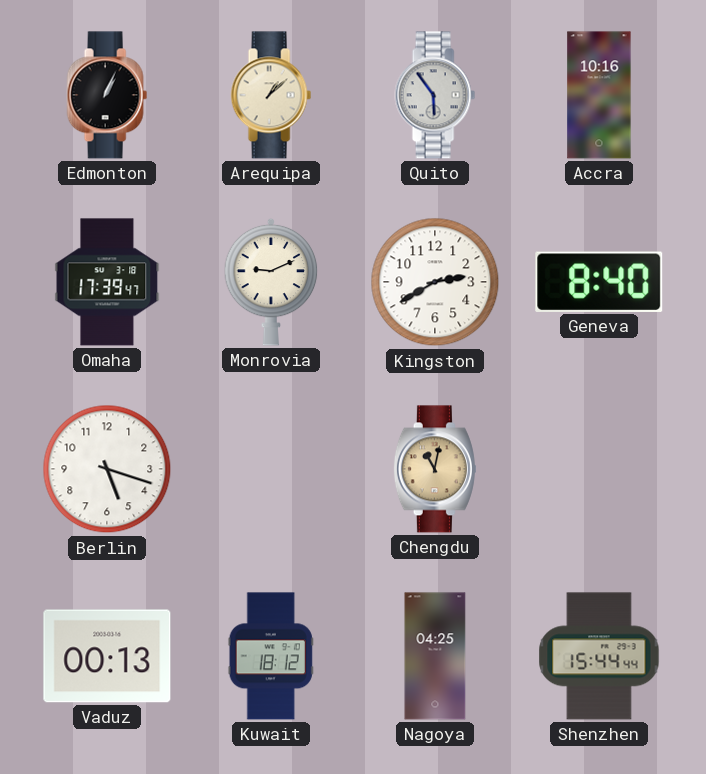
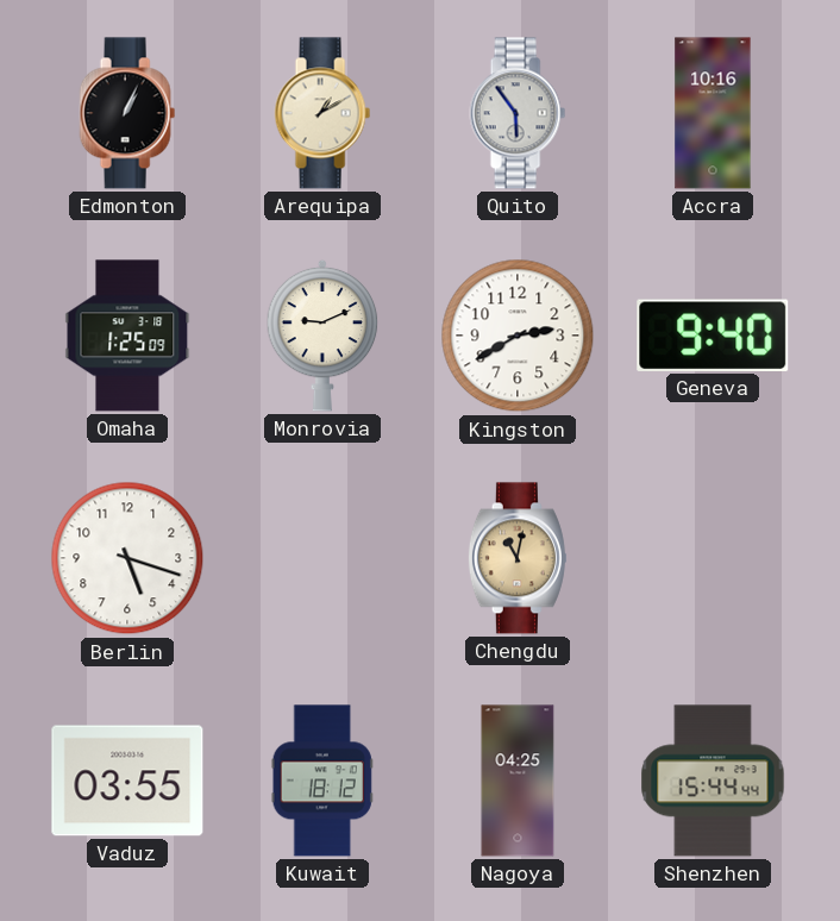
Arequipa: 1:08 -> 1:10
Omaha: 17:39 -> 1:25
Geneva: 8:40 -> 9:40
Vaduz: 00:13 -> 03:55
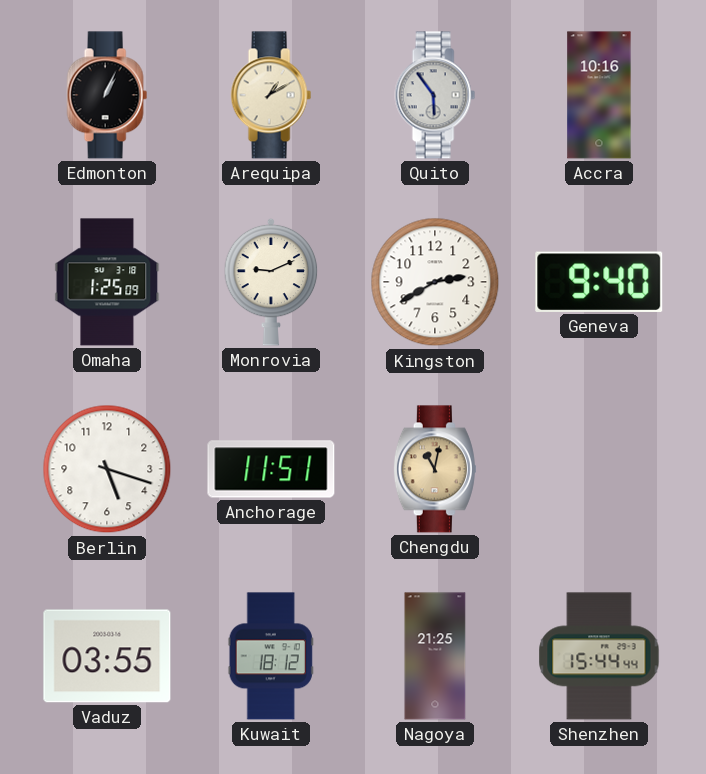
Anchorage: none -> 11:51
Nagoya: 04:25 -> 21:25
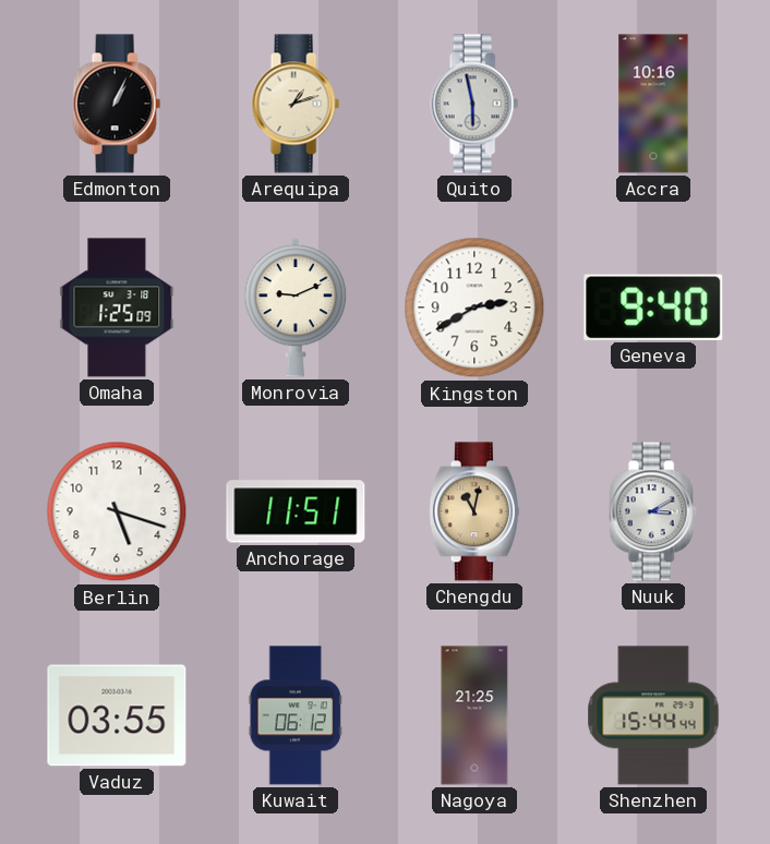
Arequipa: 1:10 -> 1:12
Quito: 5:54 -> 5:58
Nuuk: none -> 3:10
Kuwait: 18:12 -> 06:12
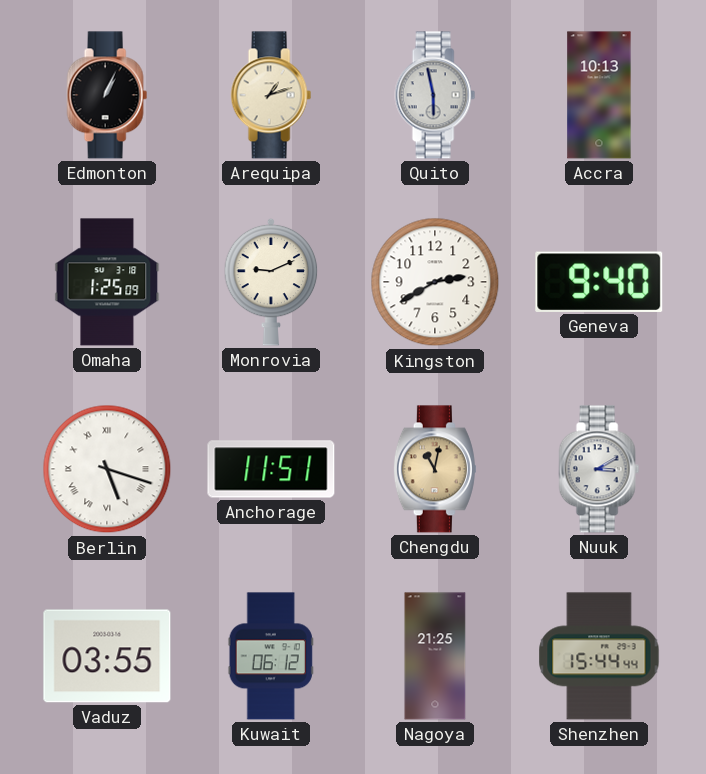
Accra: 10:16 -> 10:13
Berlin numerals: Arabic -> Roman
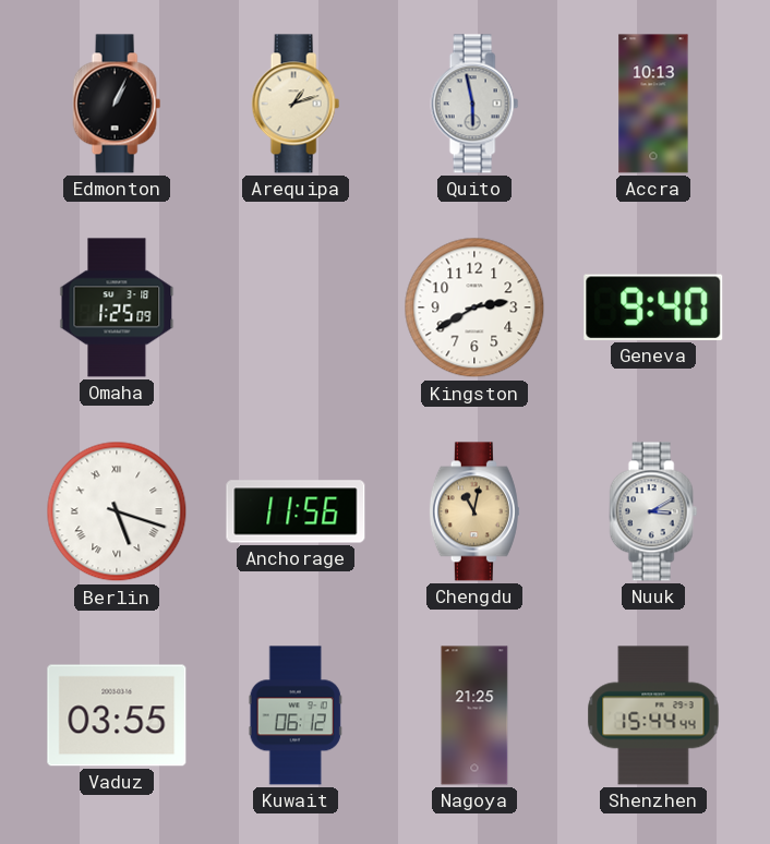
Monrovia: 9:11 -> none
Anchorage: 11:51 -> 11:56
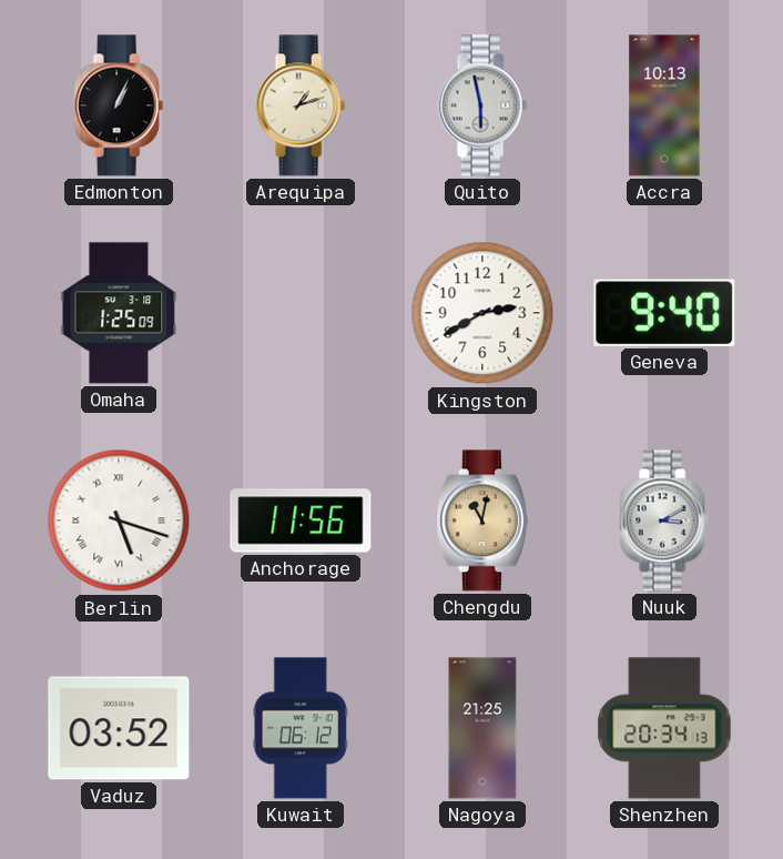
Vaduz: 03:55 -> 03:52
Shenzhen: 15:44 -> 20:34
